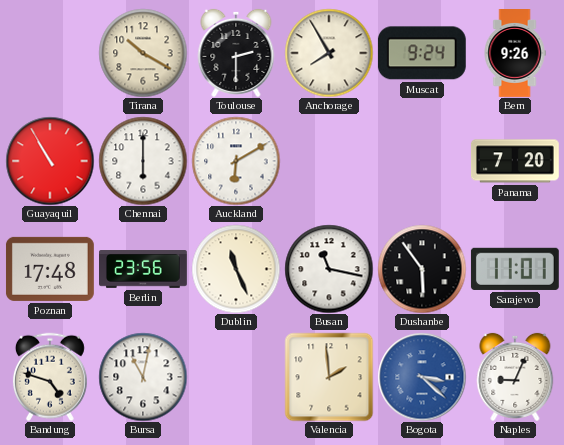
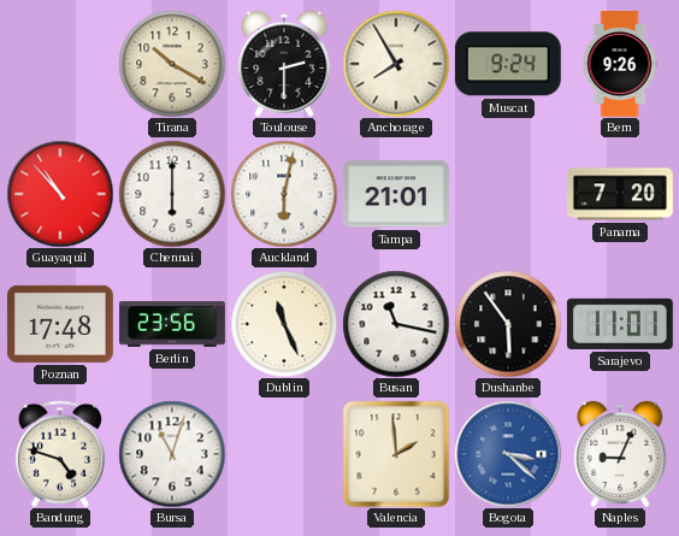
Guayaquil: 10:55 -> 10:53
Auckland: 6:10 -> 6:02
Tampa: none -> 21:01
Bursa: 11:02 -> 11:03
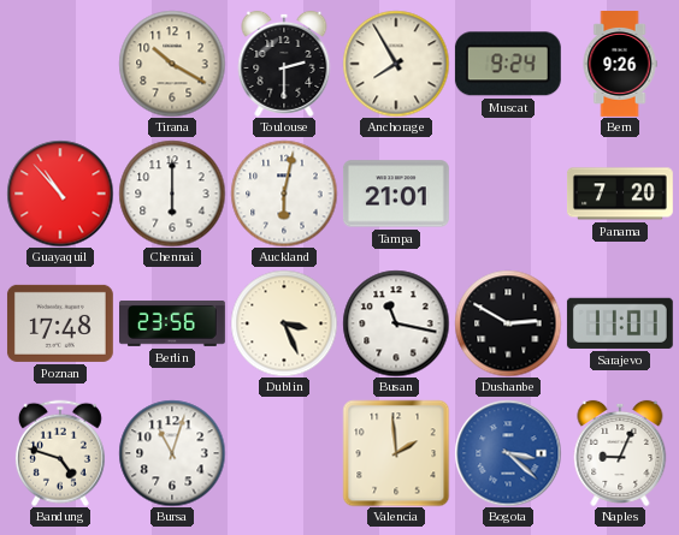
Dublin: 11:26 -> 3:26
Dushanbe: 5:54 -> 2:50
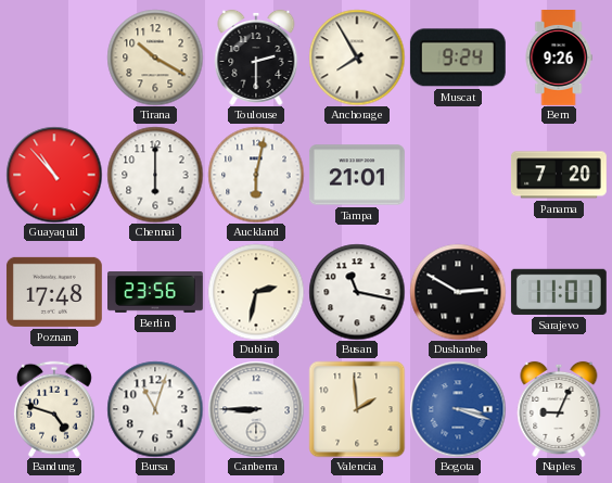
Dublin: 3:26 -> 2:32
Canberra: none -> 8:45
Bogota: 3:22 -> 3:18
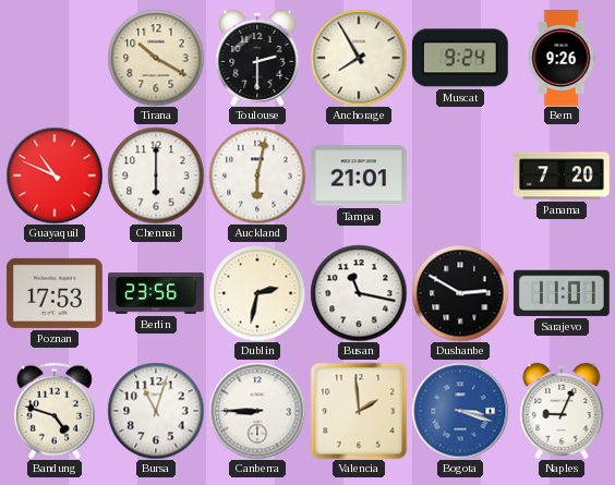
Guayaquil: 10:53 -> 10:49
Poznan: 17:48 -> 17:53
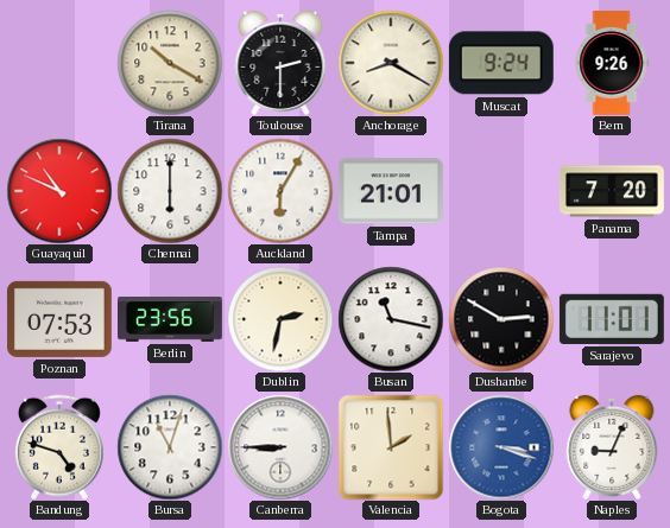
Anchorage: 7:55 -> 8:20
Auckland: 6:02 -> 6:05
Poznan: 17:53 -> 07:53
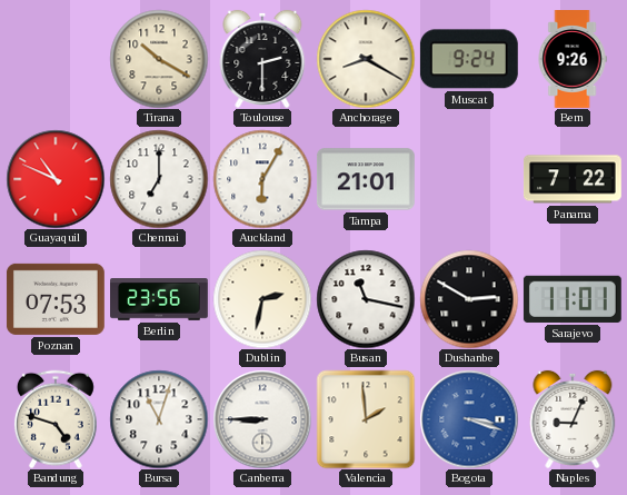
Chennai: 6:00 -> 7:00
Panama: 7:20 -> 7:22
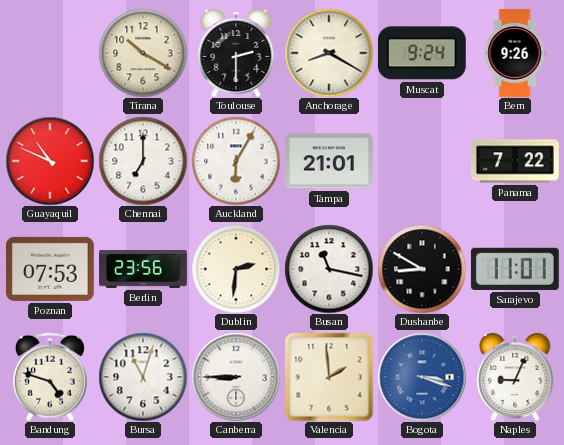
Dublin: 2:32 -> 2:31
Dushanbe: 2:50 -> 8:50
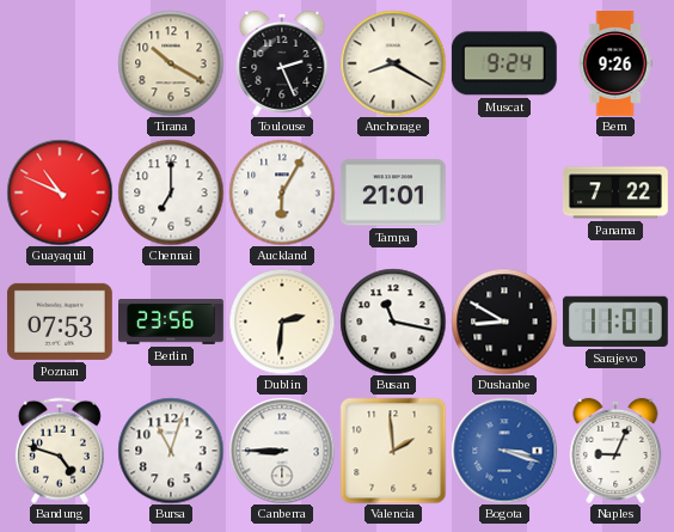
Toulouse: 2:30 -> 2:26
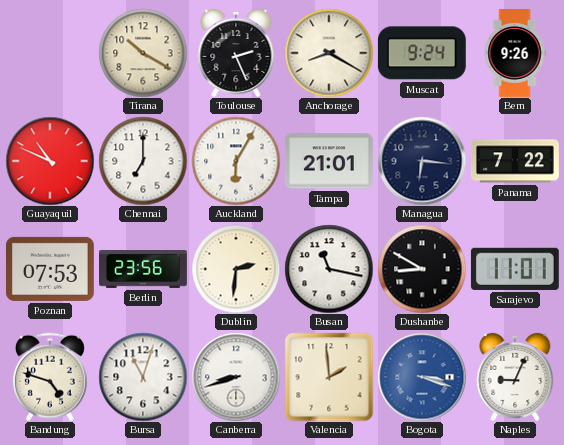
Managua: none -> 6:16
Canberra: 8:45 -> 8:42
